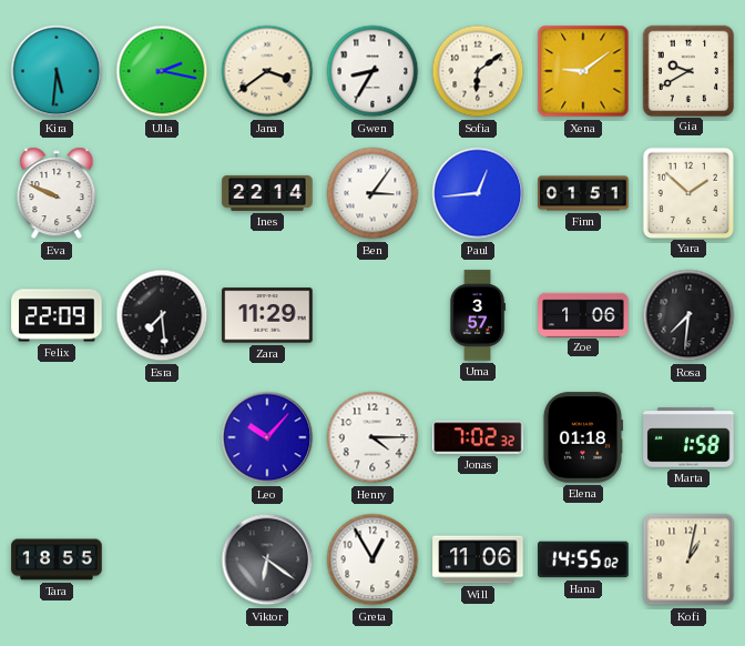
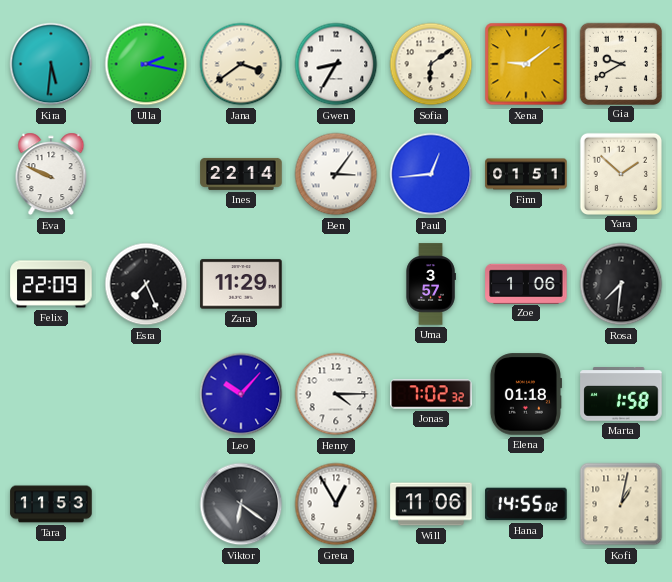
Esra: 7:29 -> 7:26
Tara: 18:55 -> 11:53
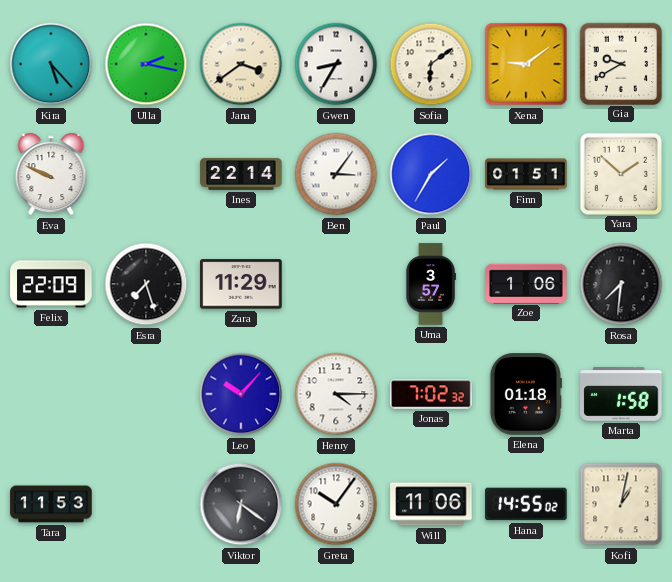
Kira: 5:31 -> 5:23
Paul: 12:44 -> 1:35
Esra: 7:26 -> 7:27
Greta: 12:55 -> 10:06
